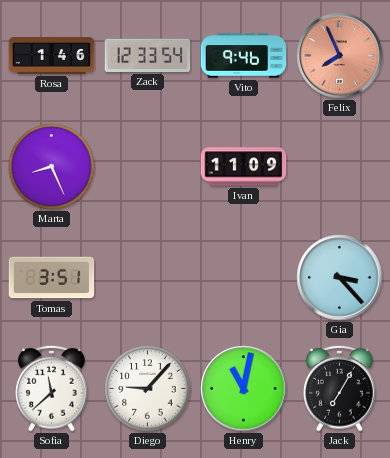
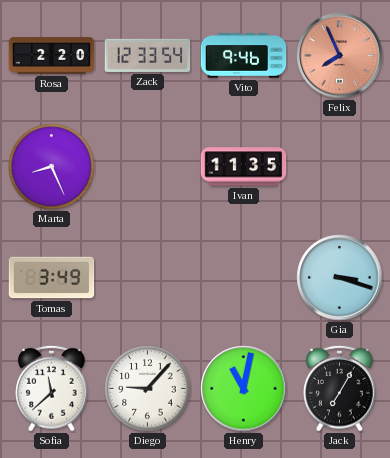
Rosa: 1:46 -> 2:20
Ivan: 11:09 -> 11:35
Tomas: 3:51 -> 3:49
Gia: 3:23 -> 3:18
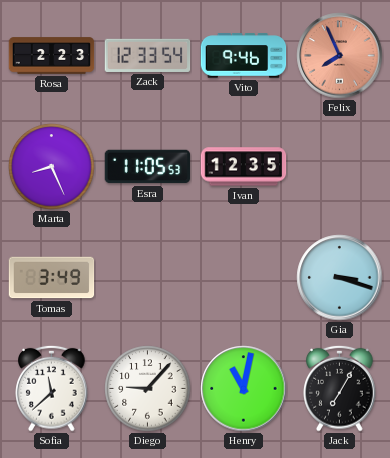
Rosa: 2:20 -> 2:23
Esra: none -> 11:05
Ivan: 11:35 -> 12:35
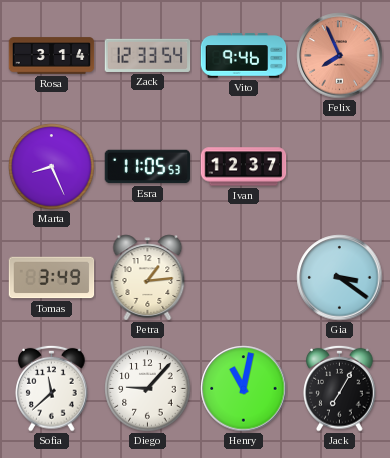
Rosa: 2:23 -> 3:14
Ivan: 12:35 -> 12:37
Petra: none -> 1:14
Gia: 3:18 -> 3:21
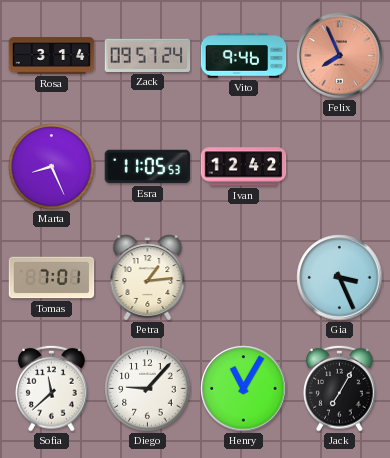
Zack: 12:33 -> 09:57
Ivan: 12:37 -> 12:42
Tomas: 3:49 -> 7:01
Gia: 3:21 -> 3:26
Henry: 11:02 -> 11:05
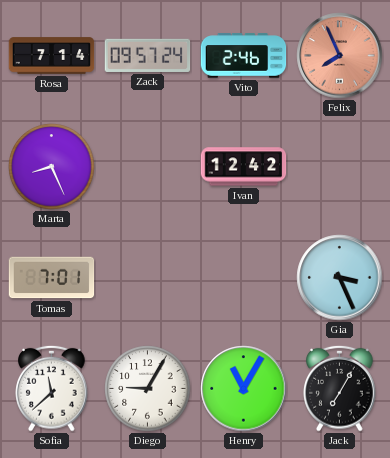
Rosa: 3:14 -> 7:14
Vito: 9:46 -> 2:46
Esra: 11:05 -> none
Petra: 1:14 -> none
Diego: 9:07 -> 9:05
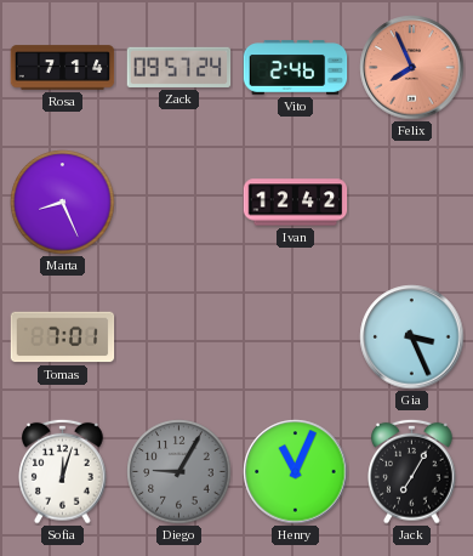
Sofia: 11:38 -> 12:03
Diego dial: white -> grey
Henry: 11:05 -> 11:04
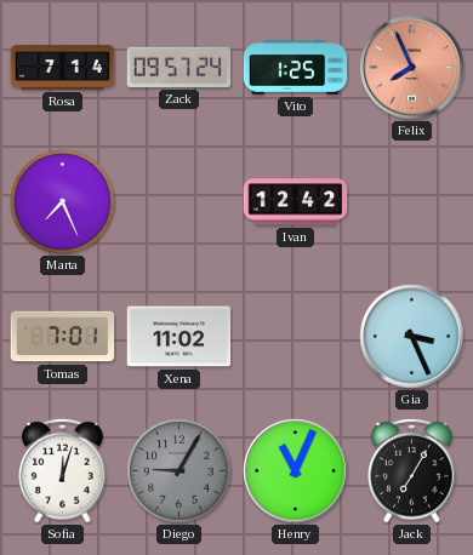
Vito: 2:46 -> 1:25
Marta: 8:26 -> 7:26
Xena: none -> 11:02
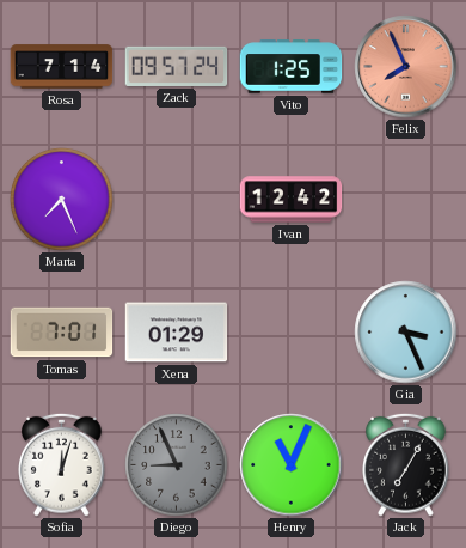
Xena: 11:02 -> 01:29
Diego: 9:05 -> 8:56
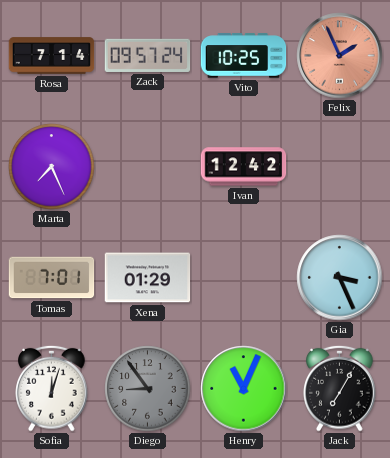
Vito: 1:25 -> 10:25
Felix: 7:56 -> 1:56
Diego: 8:56 -> 8:54
